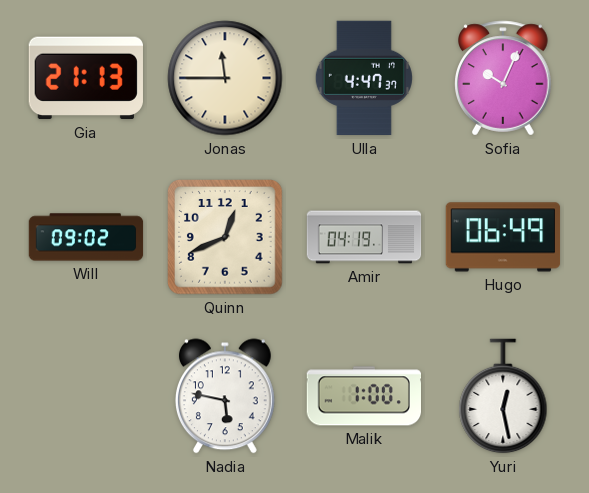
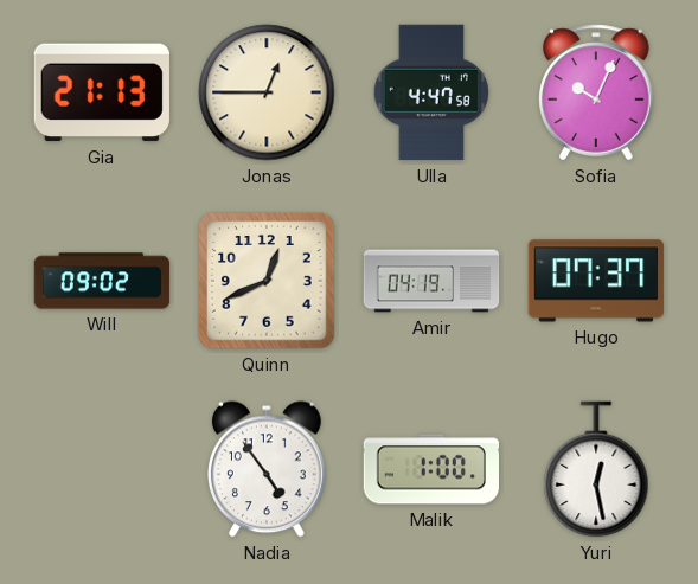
Jonas: 11:45 -> 12:45
Ulla: 4:47:37 -> 4:47:58
Hugo: 06:49 -> 07:37
Nadia: 5:47 -> 4:54
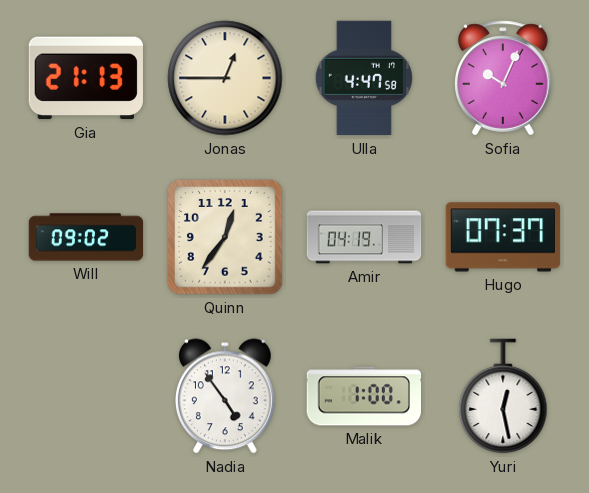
Quinn: 12:41 -> 12:36
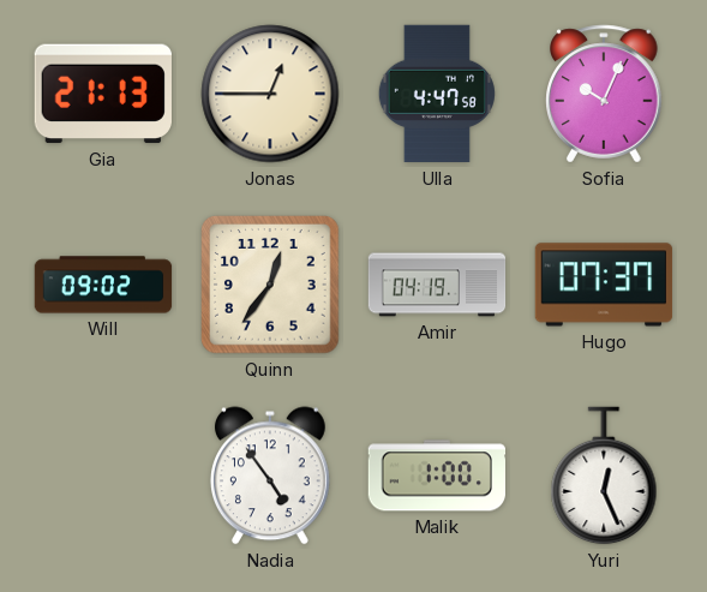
Yuri: 12:28 -> 12:26
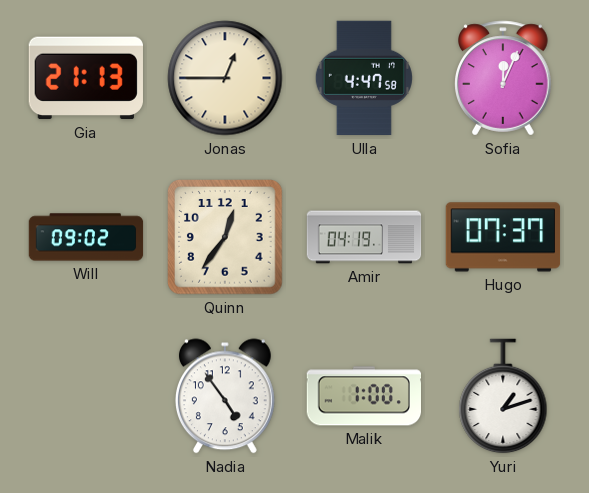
Sofia: 10:04 -> 12:04
Yuri: 12:26 -> 1:12
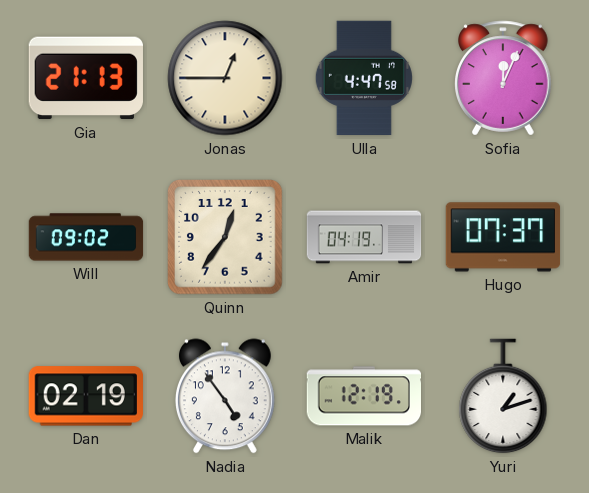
Dan: none -> 02:19
Malik: 1:00 -> 12:19
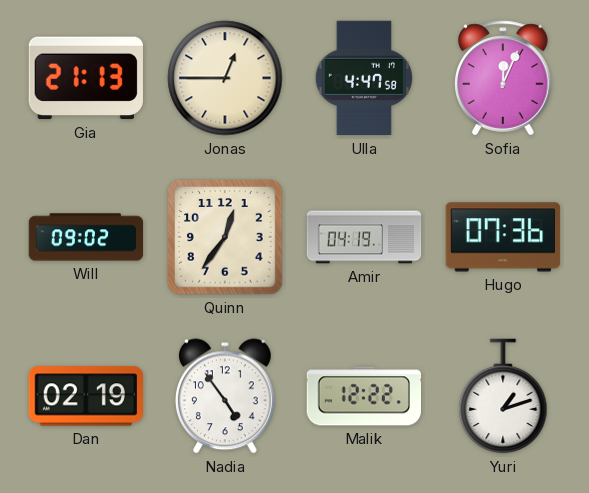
Hugo: 07:37 -> 07:36
Malik: 12:19 -> 12:22
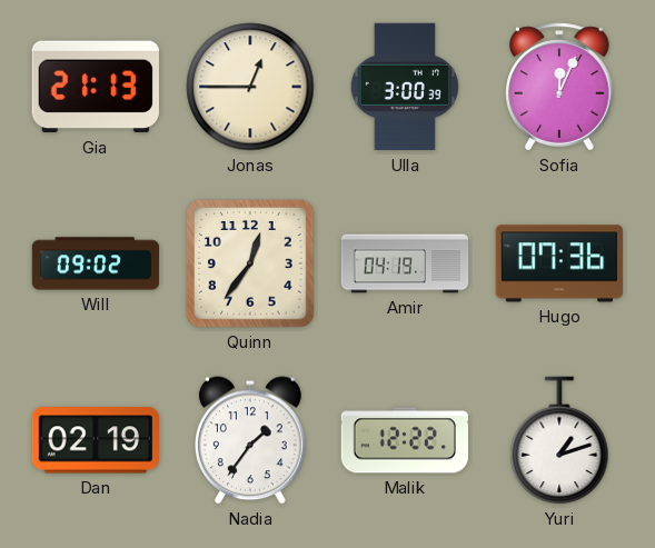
Ulla: 4:47 -> 3:00
Nadia: 4:54 -> 1:36
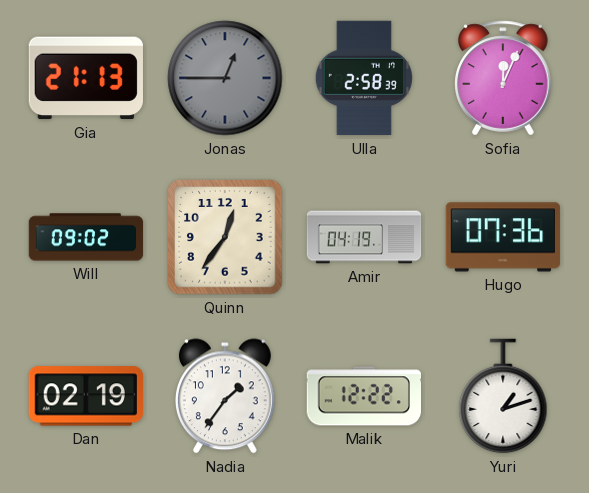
Jonas dial: cream -> grey
Ulla: 3:00 -> 2:58
